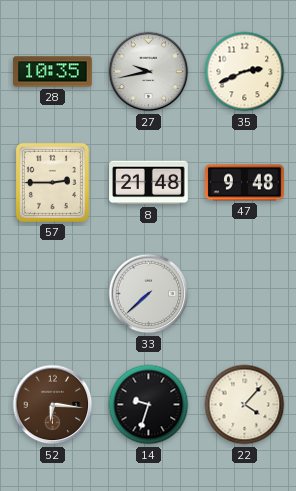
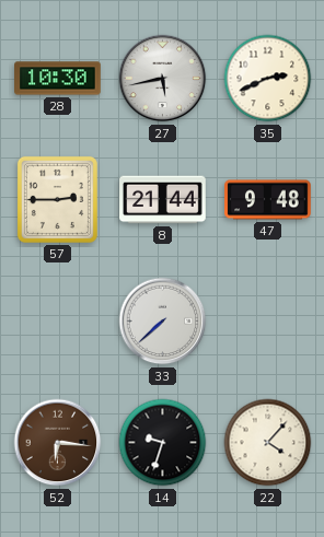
28: 10:35 -> 10:30
27: 9:43 -> 5:43
8: 21:48 -> 21:44
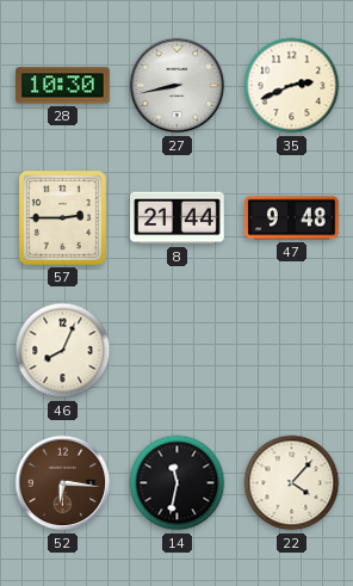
27: 5:43 -> 8:43
46: none -> 8:04
33: 7:38 -> none
14: 9:33 -> 11:32
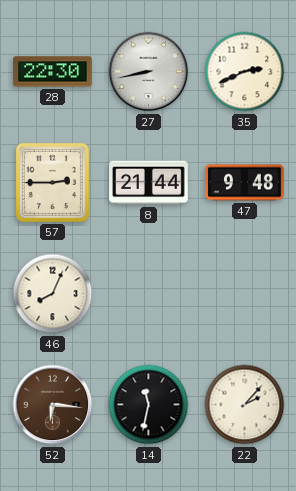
28: 10:30 -> 22:30
22: 4:07 -> 2:07
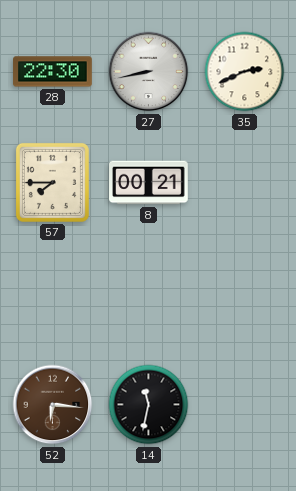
57: 2:45 -> 7:45
8: 21:44 -> 00:21
47: 9:48 -> none
46: 8:04 -> none
22: 2:07 -> none
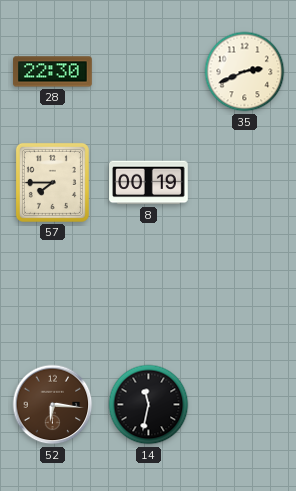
27: 8:43 -> none
8: 00:21 -> 00:19
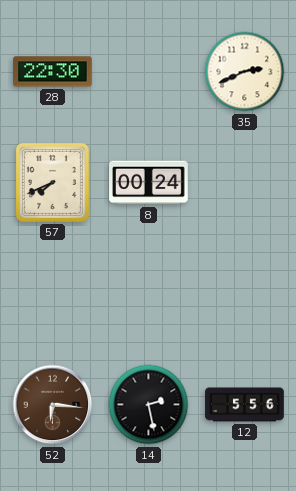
57: 7:45 -> 7:41
8: 00:19 -> 00:24
14: 11:32 -> 2:28
12: none -> 5:56
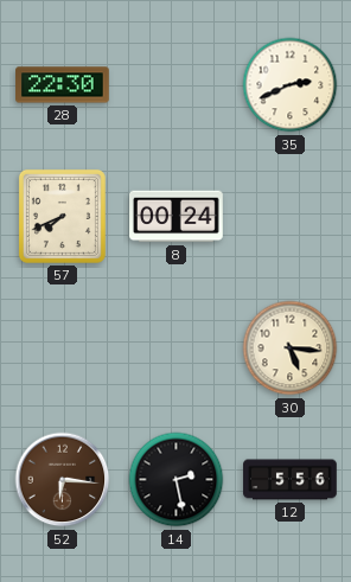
30: none -> 5:16
